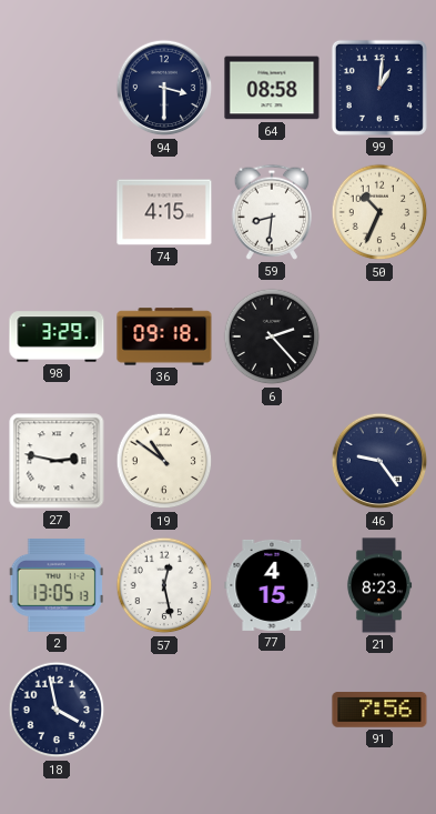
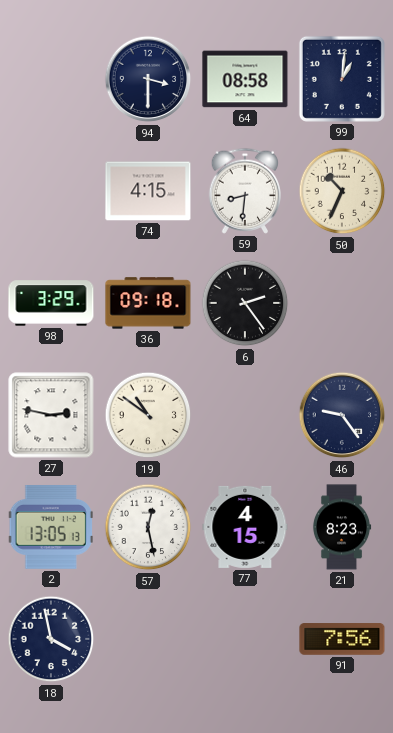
6: 2:23 -> 2:24
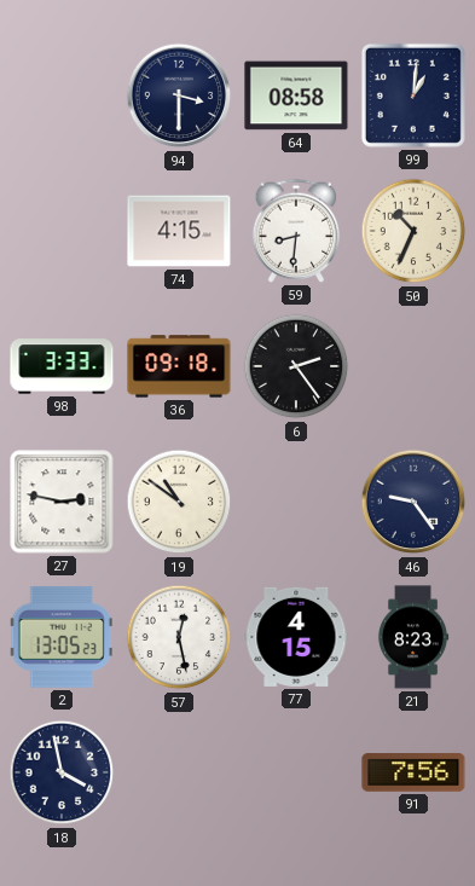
98: 3:29 -> 3:33
2: 13:05:13 -> 13:05:23
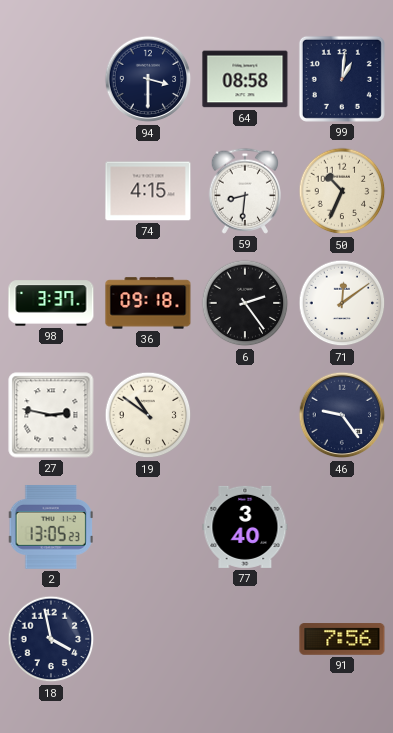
98: 3:33 -> 3:37
71: none -> 12:09
57: 12:28 -> none
77: 4:15 -> 3:40
21: 8:23 -> none
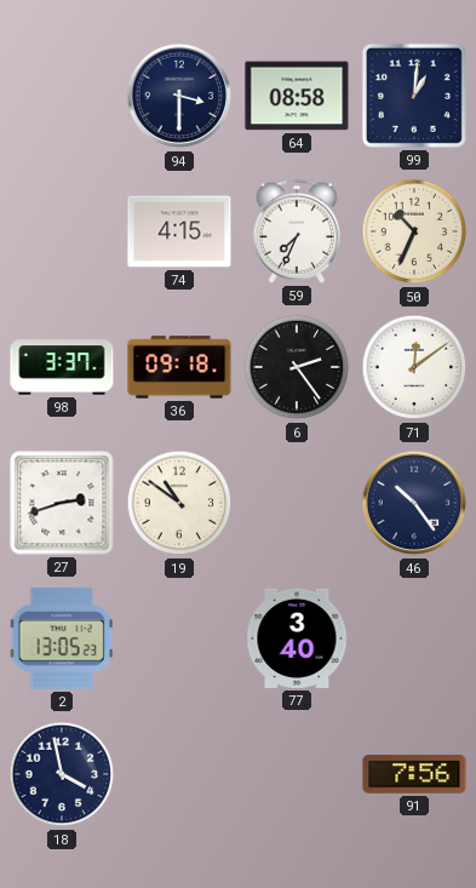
59: 8:31 -> 7:34
27: 2:47 -> 2:42
46: 9:24 -> 10:24
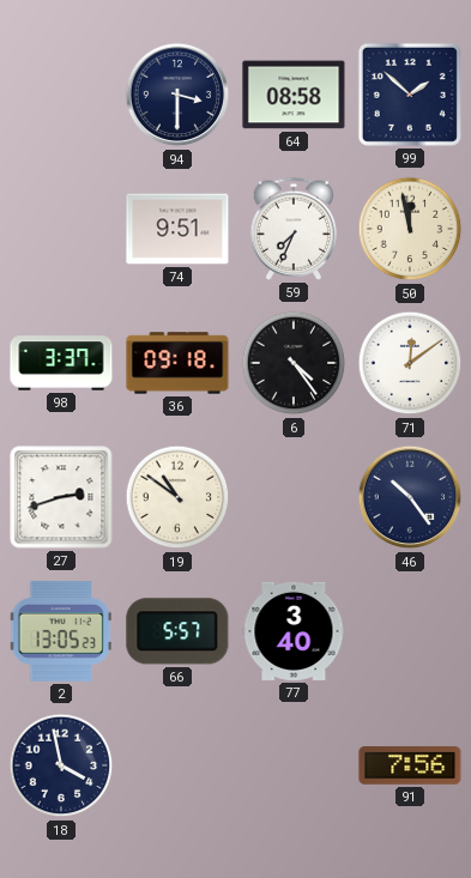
99: 1:01 -> 1:52
74: 4:15 -> 9:51
50: 10:34 -> 11:58
6: 2:24 -> 4:24
66: none -> 5:57
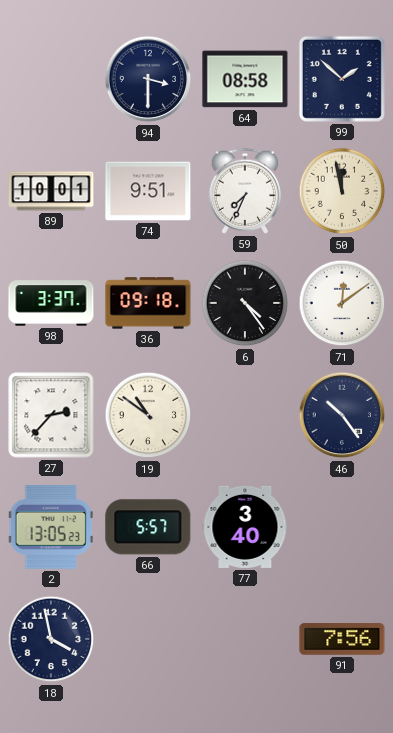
89: none -> 10:01
27: 2:42 -> 2:37
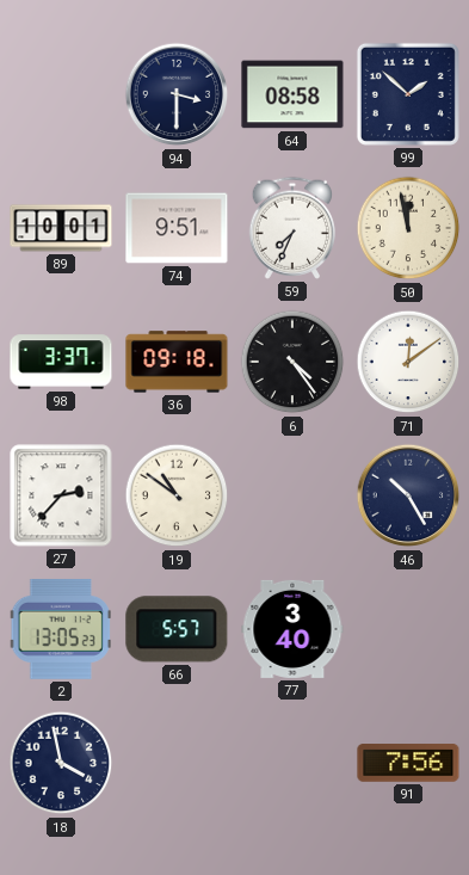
46: 10:24 -> 10:25
